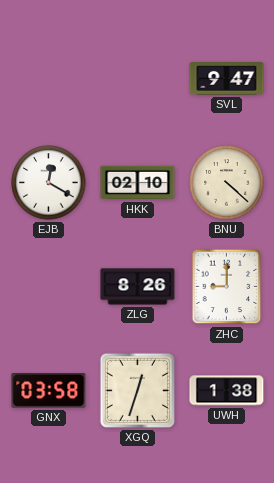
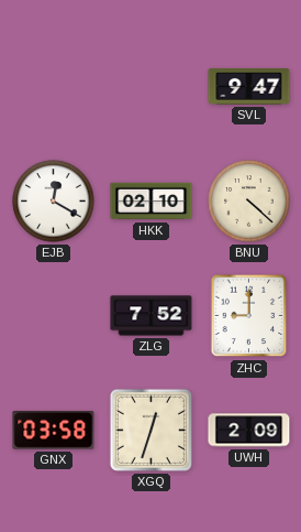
ZLG: 8:26 -> 7:52
UWH: 1:38 -> 2:09
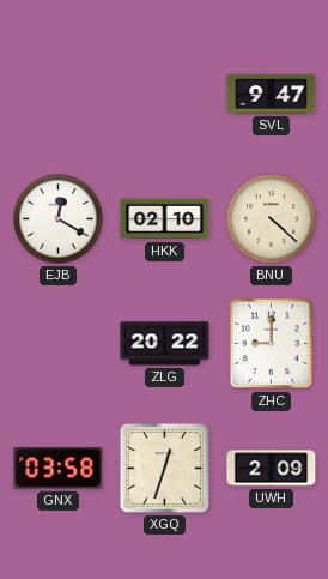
ZLG: 7:52 -> 20:22
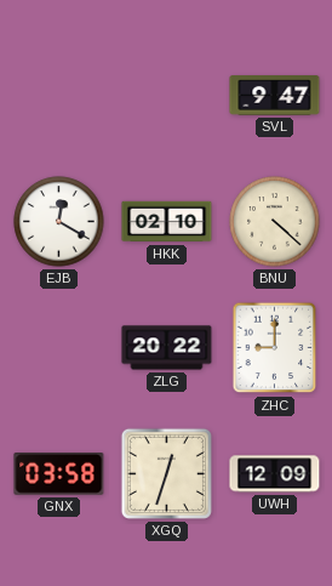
UWH: 2:09 -> 12:09
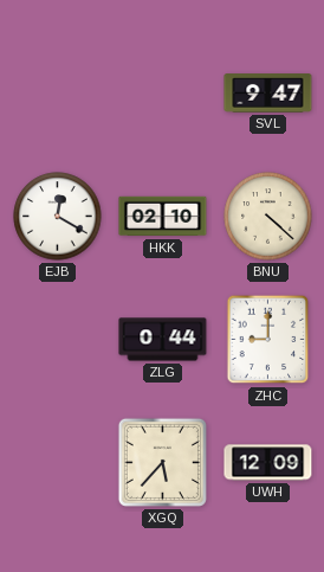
ZLG: 20:22 -> 0:44
GNX: 03:58 -> none
XGQ: 12:33 -> 5:37
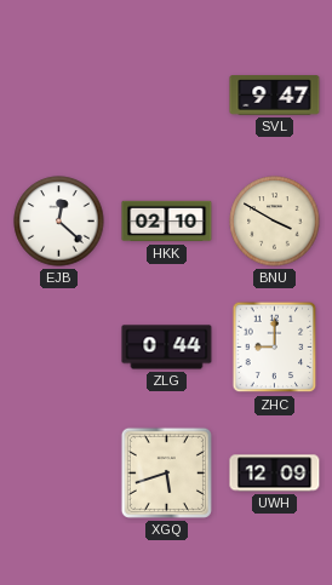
EJB: 12:20 -> 12:22
BNU: 4:22 -> 3:50
XGQ: 5:37 -> 5:42
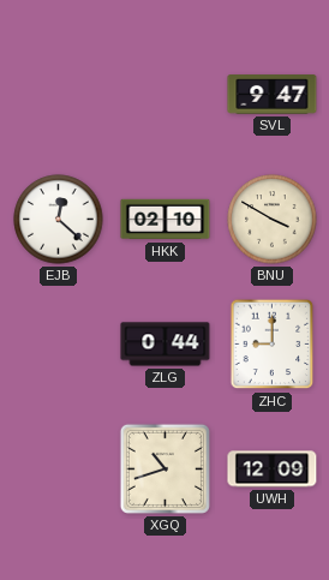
XGQ: 5:42 -> 10:42
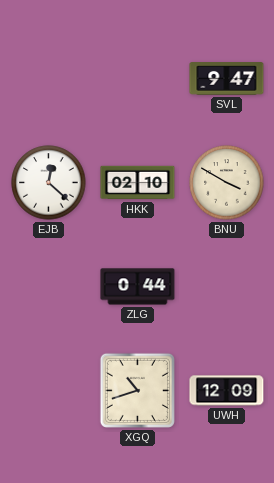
ZHC: 9:00 -> none
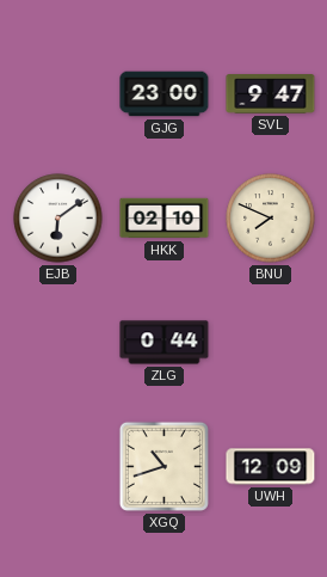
GJG: none -> 23:00
EJB: 12:22 -> 6:09
BNU: 3:50 -> 7:49
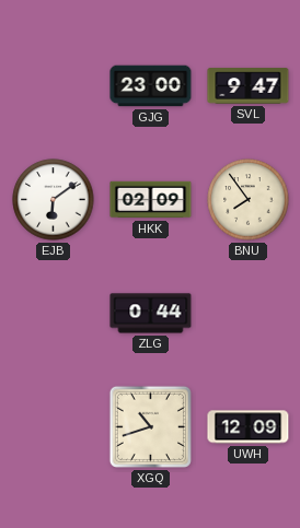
HKK: 02:10 -> 02:09
BNU: 7:49 -> 7:54
